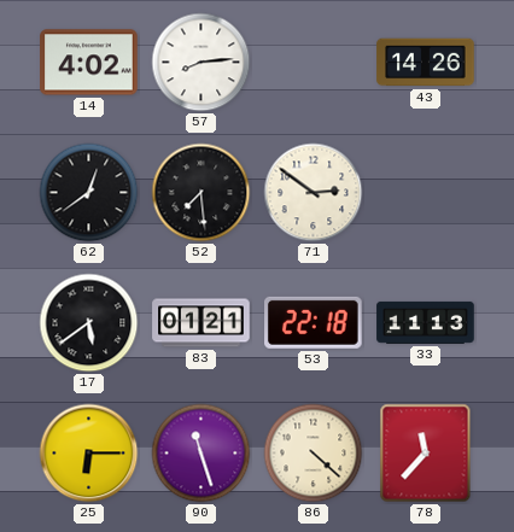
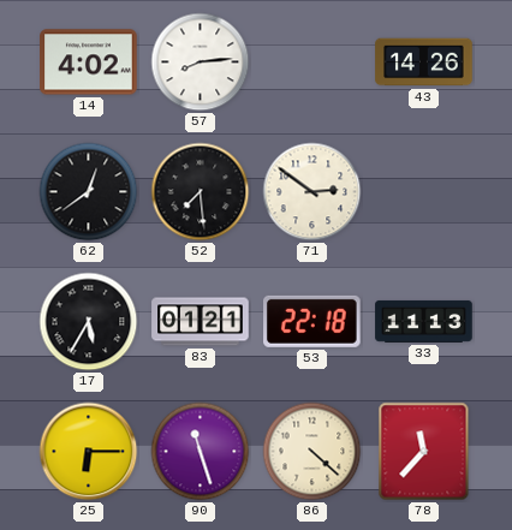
17: 5:39 -> 5:35
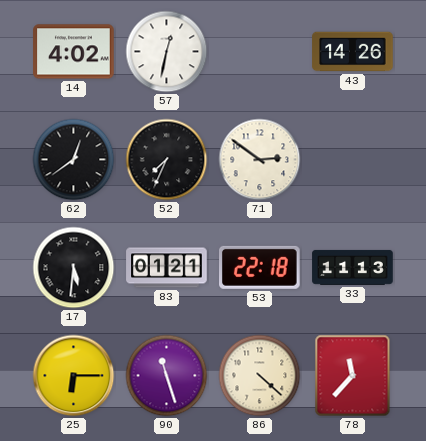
57: 8:14 -> 12:32
52: 7:29 -> 7:34
17: 5:35 -> 5:31
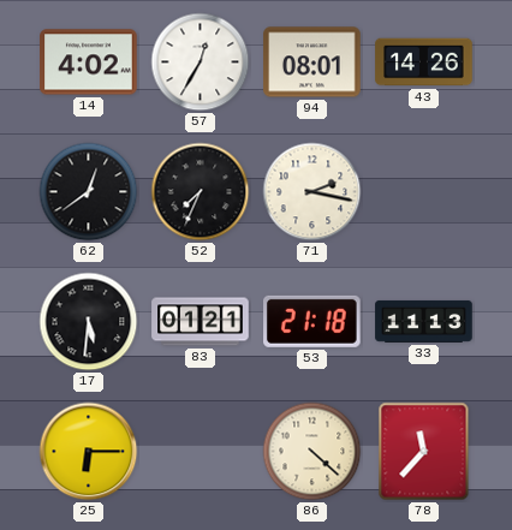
57: 12:32 -> 12:35
94: none -> 08:01
71: 2:51 -> 2:17
53: 22:18 -> 21:18
90: 11:27 -> none
